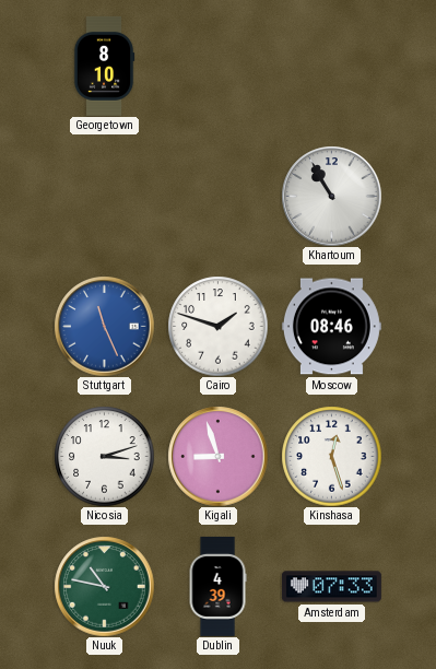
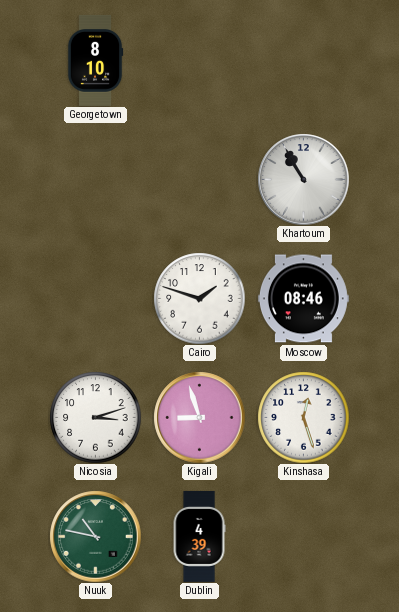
Stuttgart: 11:26 -> none
Amsterdam: 07:33 -> none
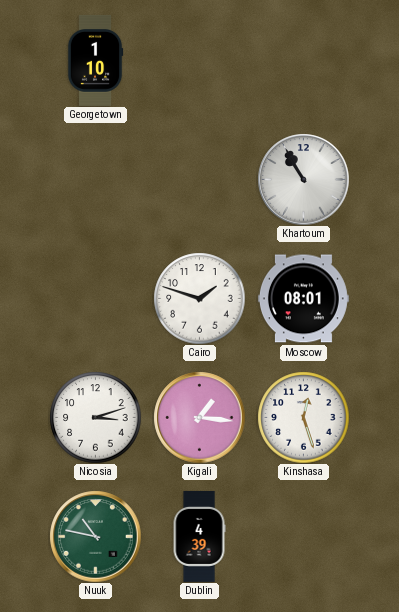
Georgetown: 8:10 -> 1:10
Moscow: 08:46 -> 08:01
Kigali: 8:57 -> 1:16
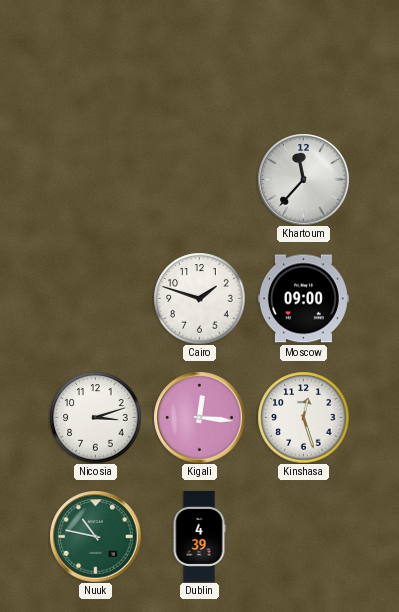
Georgetown: 1:10 -> none
Khartoum: 10:55 -> 11:37
Moscow: 08:01 -> 09:00
Kigali: 1:16 -> 12:16
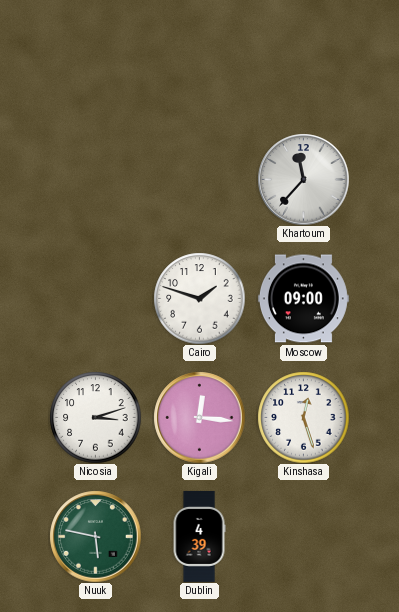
Nuuk: 10:47 -> 5:47
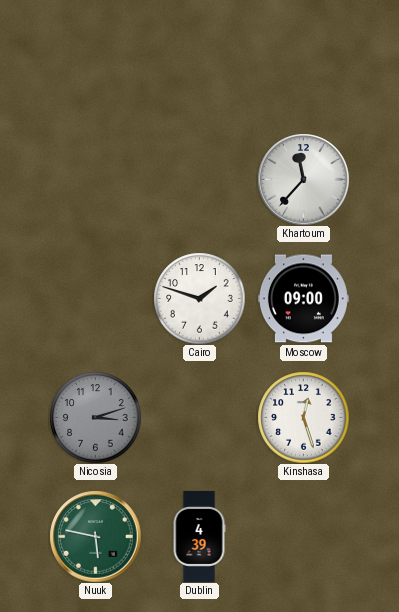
Nicosia dial: white -> grey
Kigali: 12:16 -> none
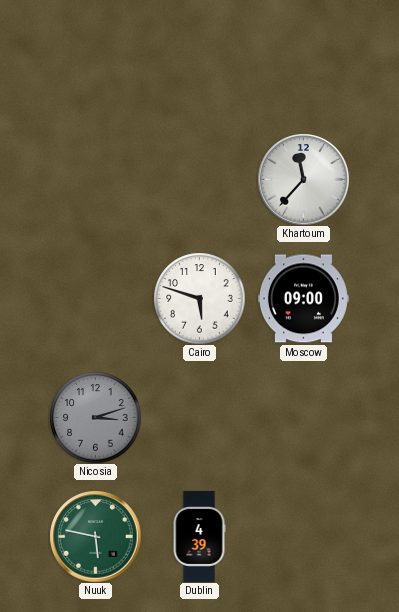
Cairo: 1:48 -> 5:48
Kinshasa: 12:27 -> none
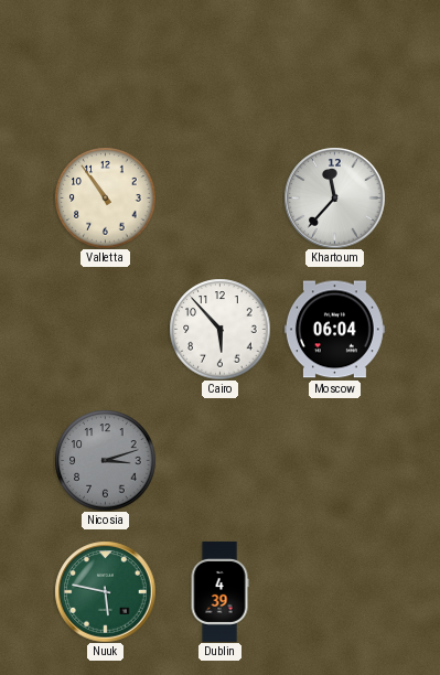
Valletta: none -> 10:54
Cairo: 5:48 -> 5:53
Moscow: 09:00 -> 06:04
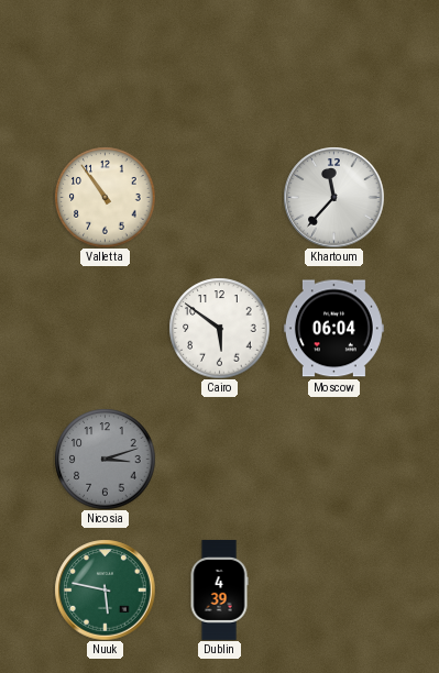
Cairo: 5:53 -> 5:51
